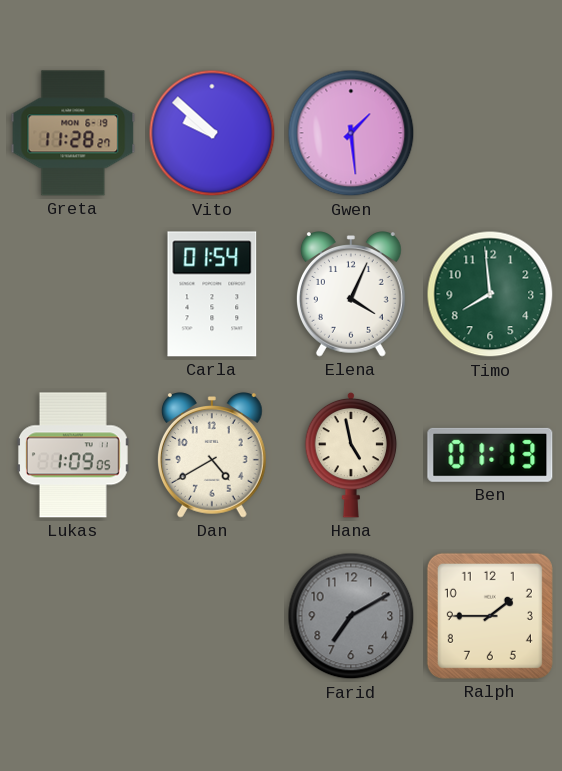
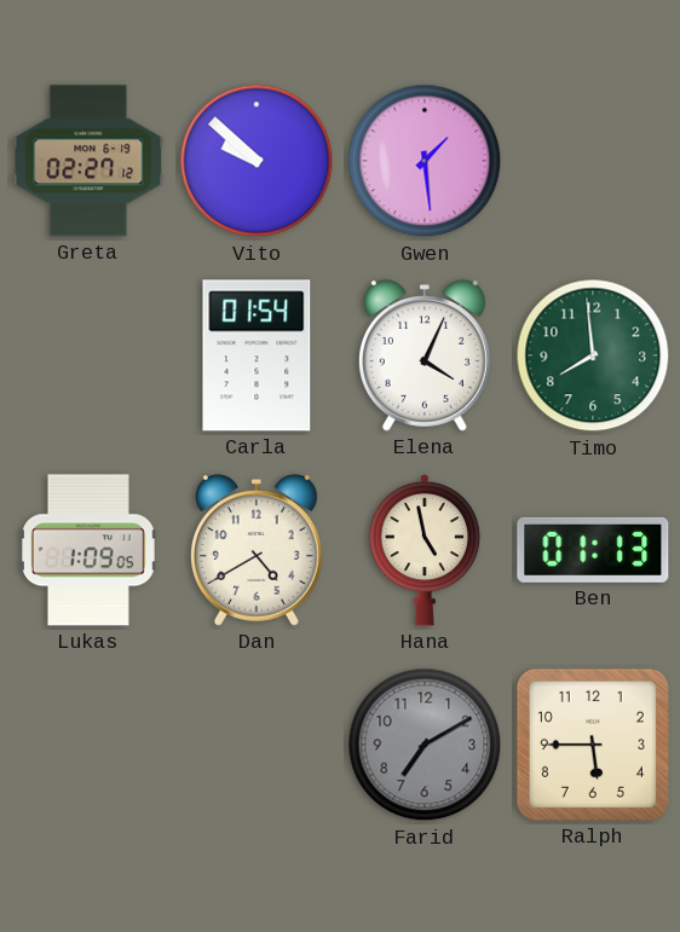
Greta: 11:28 -> 02:27
Ralph: 1:45 -> 5:45
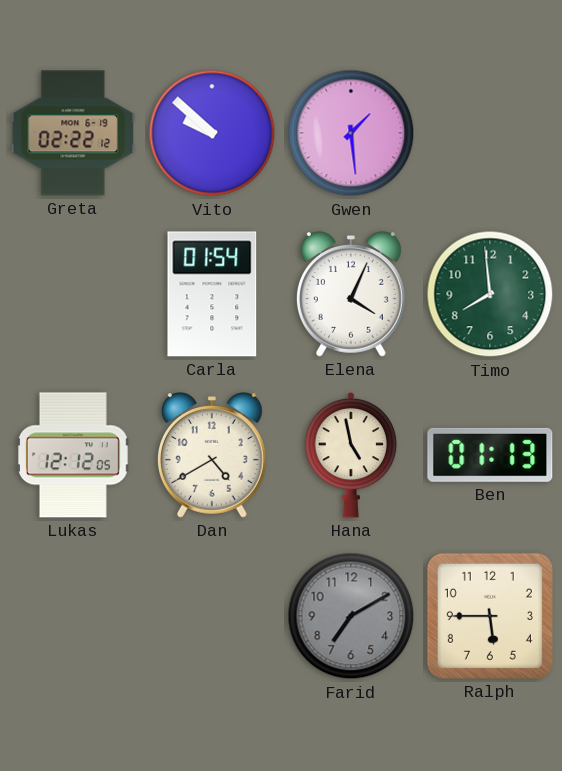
Greta: 02:27 -> 02:22
Lukas: 1:09 -> 12:12
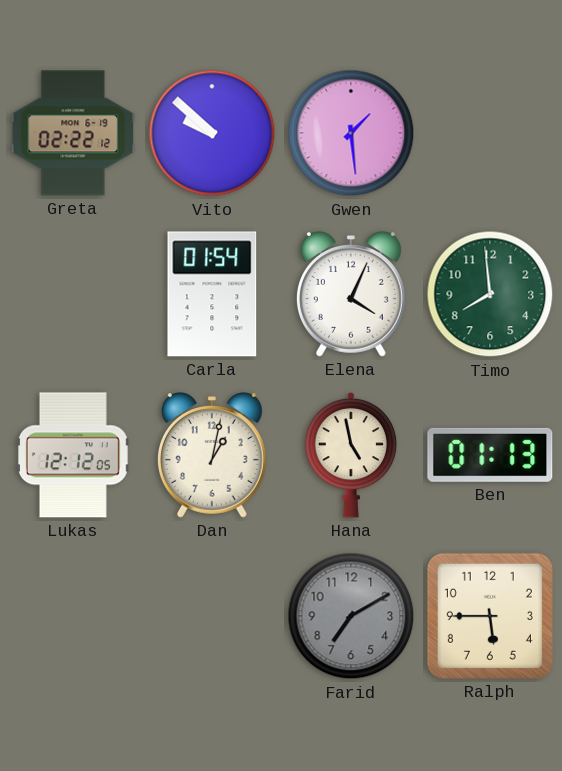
Dan: 4:40 -> 1:02
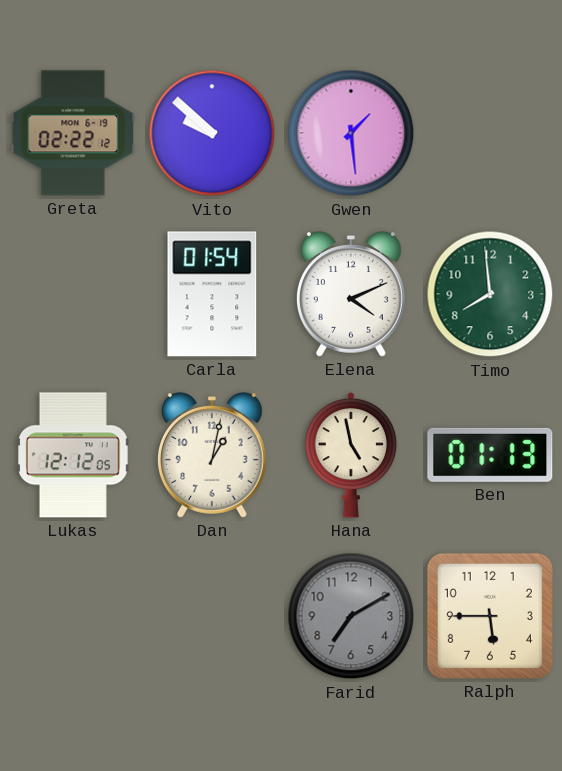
Elena: 4:04 -> 4:11
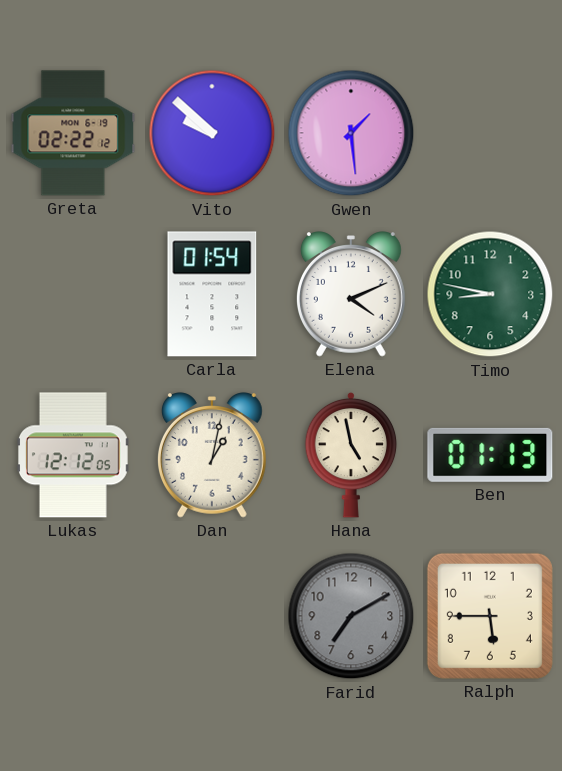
Timo: 7:59 -> 8:47
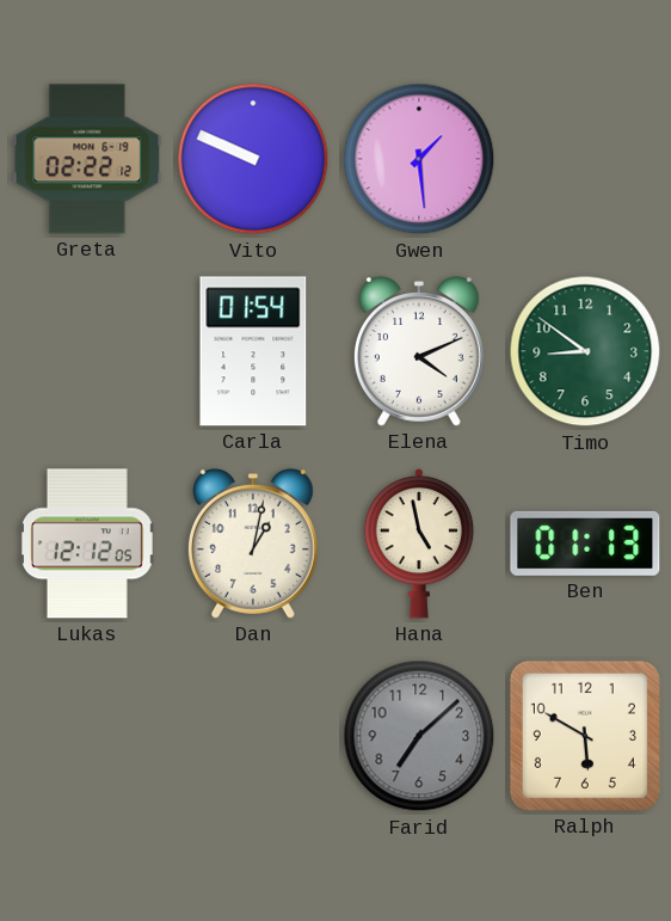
Vito: 9:52 -> 9:49
Timo: 8:47 -> 8:51
Farid: 7:10 -> 7:08
Ralph: 5:45 -> 5:50
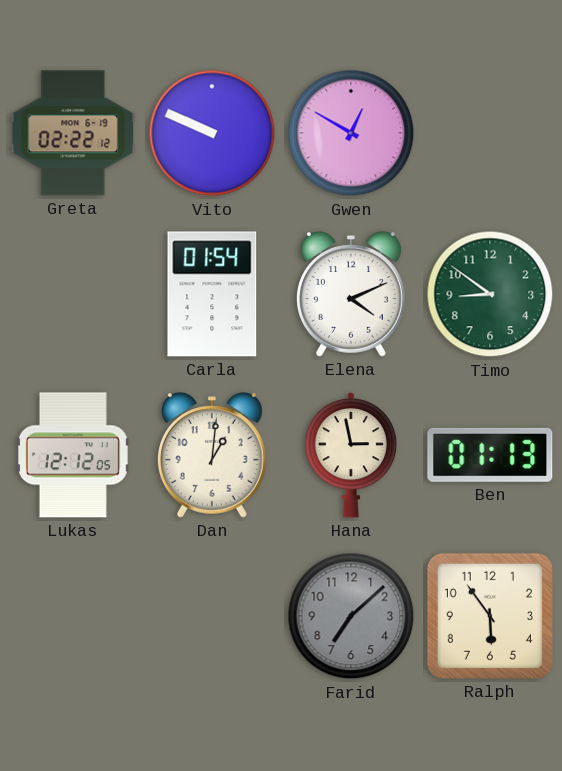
Gwen: 1:29 -> 12:50
Dan: 1:02 -> 1:01
Hana: 4:58 -> 2:58
Ralph: 5:50 -> 5:54
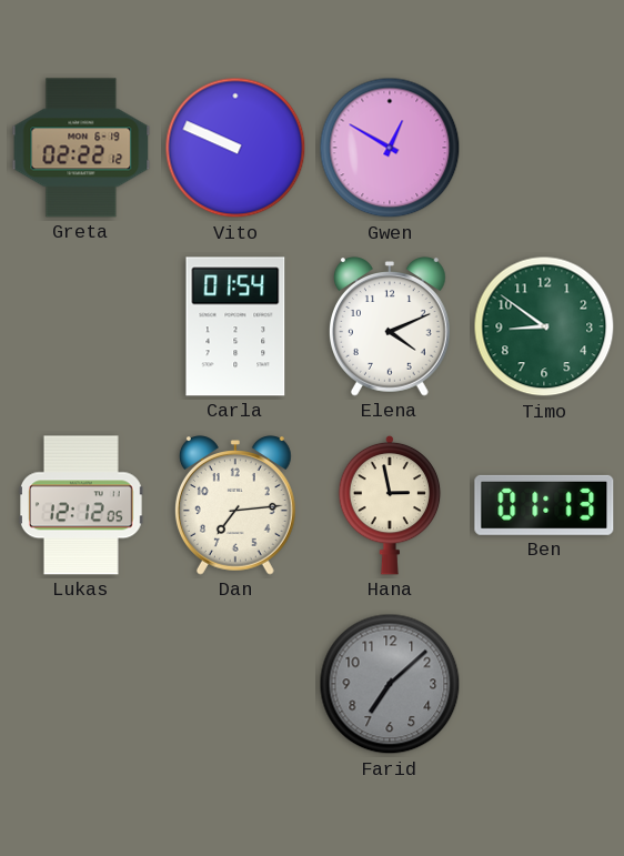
Dan: 1:01 -> 7:14
Ralph: 5:54 -> none
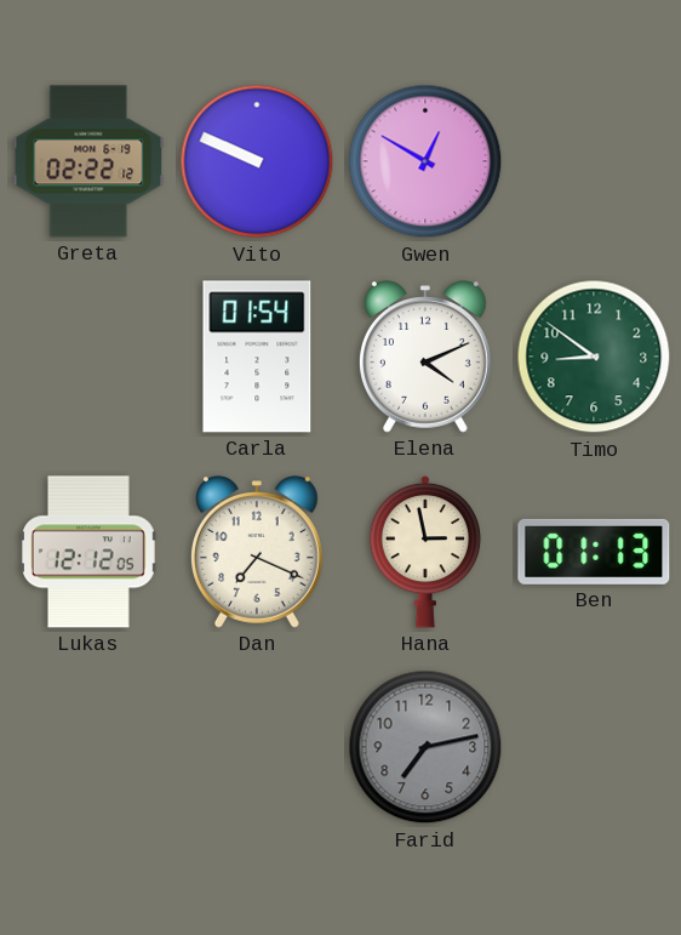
Dan: 7:14 -> 7:19
Farid: 7:08 -> 7:13
